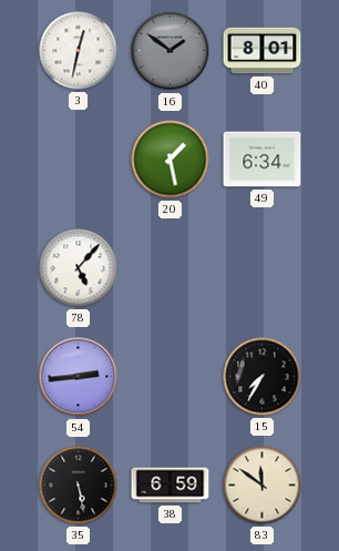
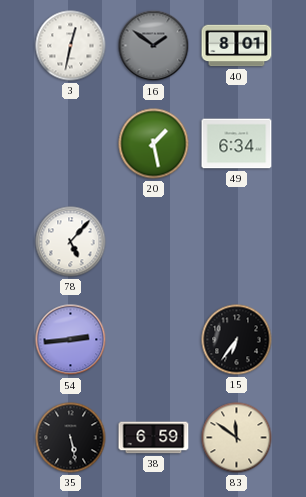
15: 7:35 -> 6:36
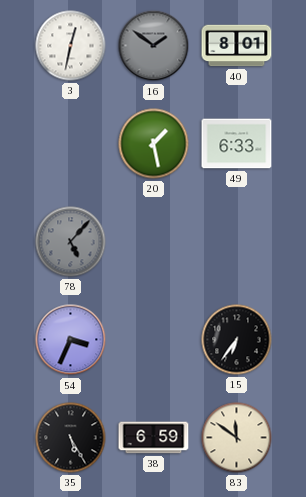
49: 6:34 -> 6:33
78 dial: white -> grey
54: 2:44 -> 3:34
35: 5:28 -> 5:25
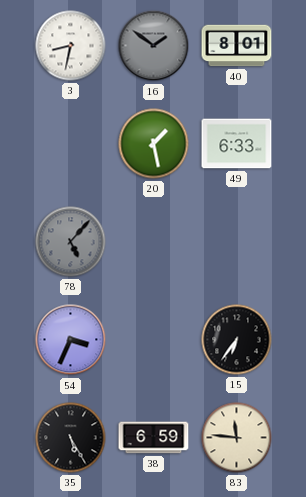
3: 12:32 -> 8:32
83: 11:51 -> 11:46
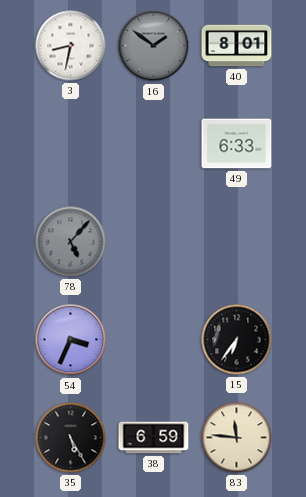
20: 1:28 -> none
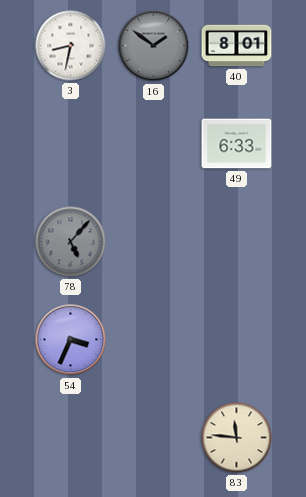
15: 6:36 -> none
35: 5:25 -> none
38: 6:59 -> none
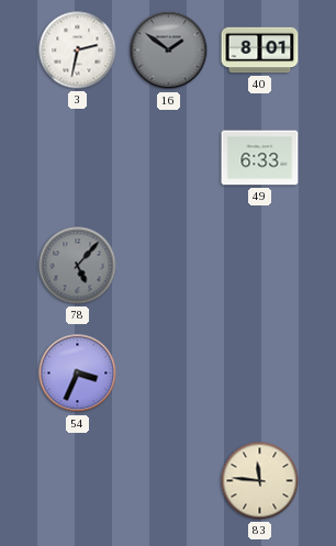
3: 8:32 -> 2:32
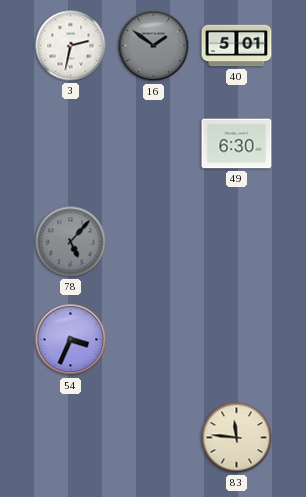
40: 8:01 -> 5:01
49: 6:33 -> 6:30
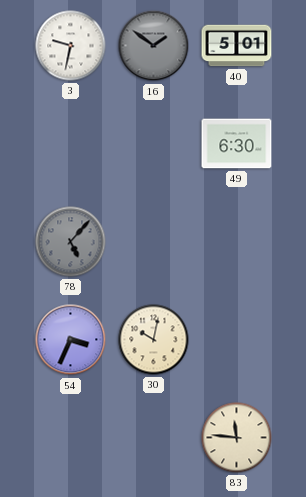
3: 2:32 -> 9:32
30: none -> 10:02
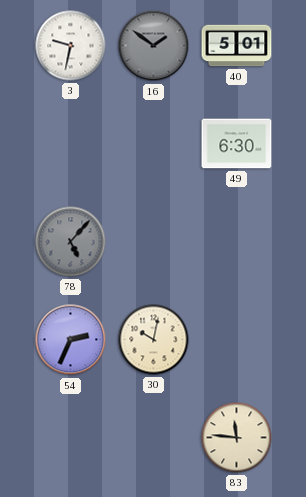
54: 3:34 -> 2:34
